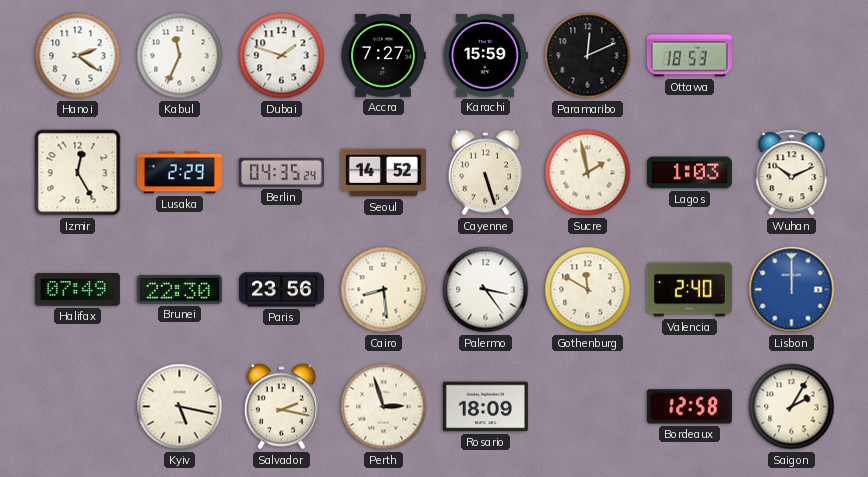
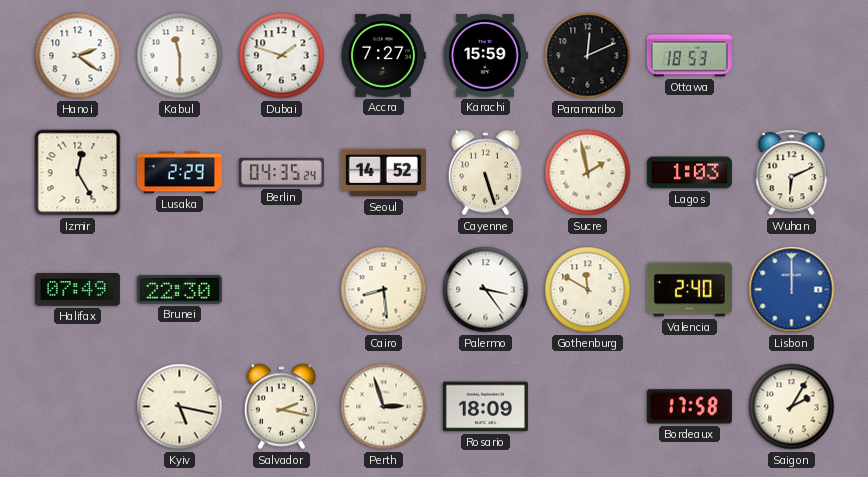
Kabul: 11:34 -> 11:30
Wuhan: 10:11 -> 6:11
Paris: 23:56 -> none
Bordeaux: 12:58 -> 17:58
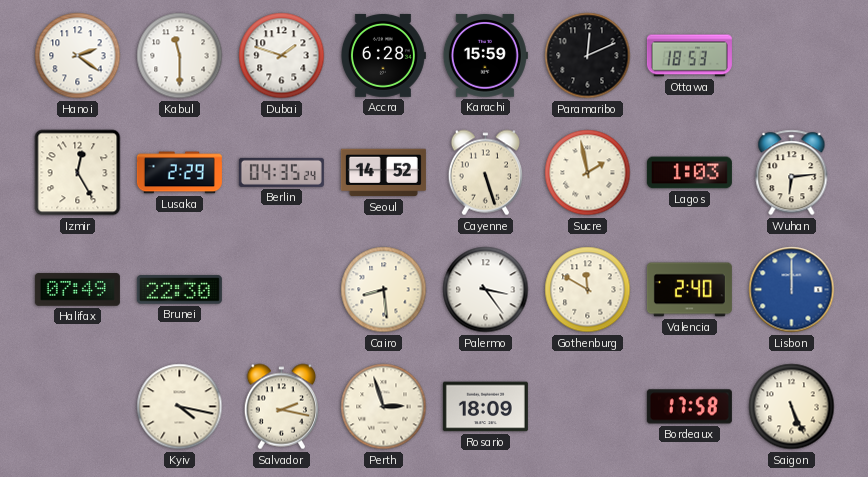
Accra: 7:27 -> 6:28
Wuhan: 6:11 -> 6:14
Kyiv: 5:17 -> 4:17
Saigon: 2:05 -> 5:26
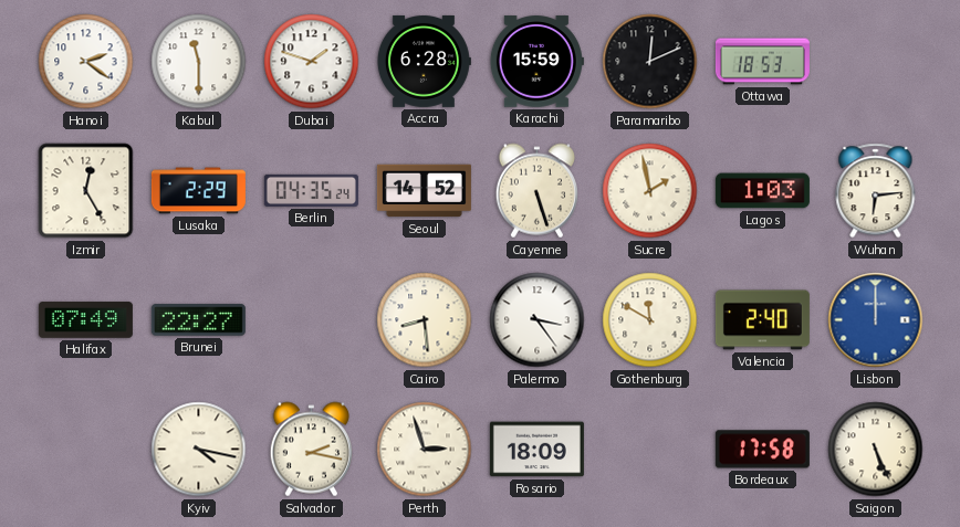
Brunei: 22:30 -> 22:27
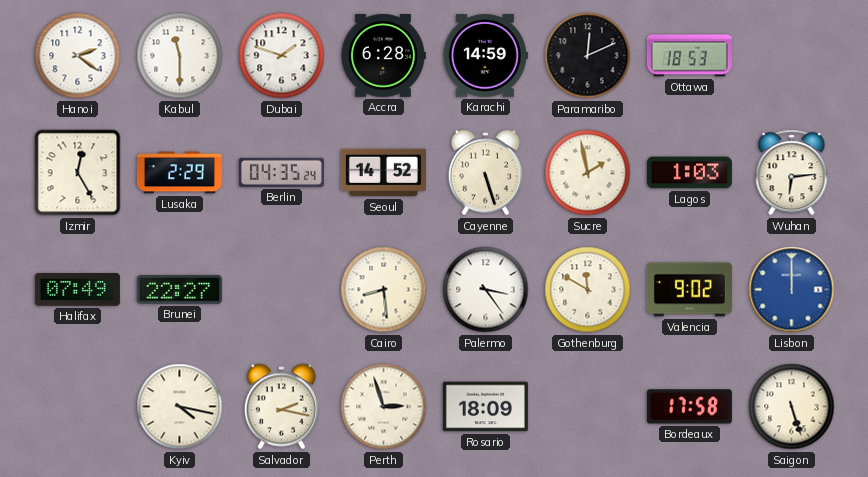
Karachi: 15:59 -> 14:59
Valencia: 2:40 -> 9:02
Saigon: 5:26 -> 5:27
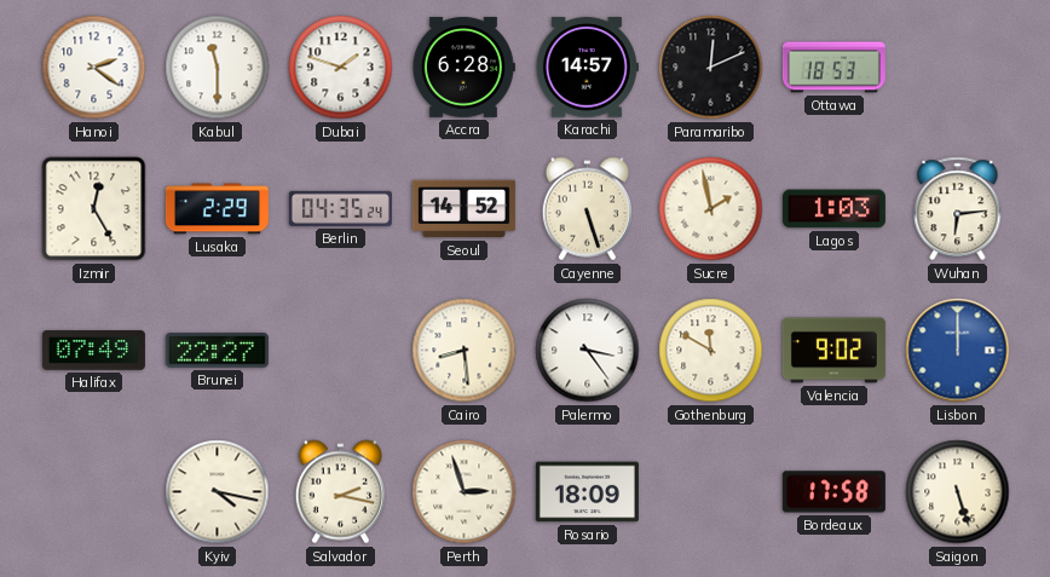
Karachi: 14:59 -> 14:57
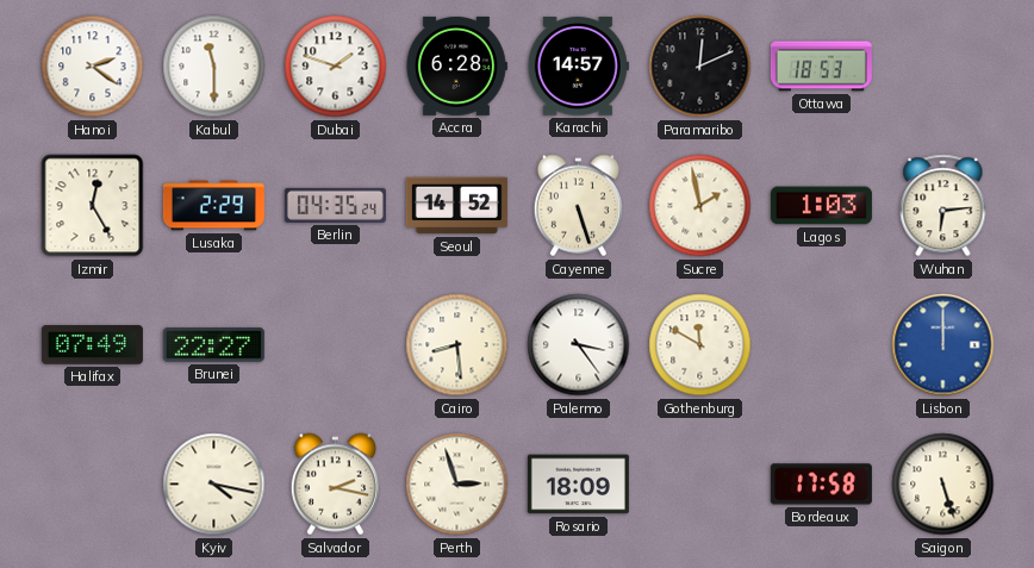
Valencia: 9:02 -> none
